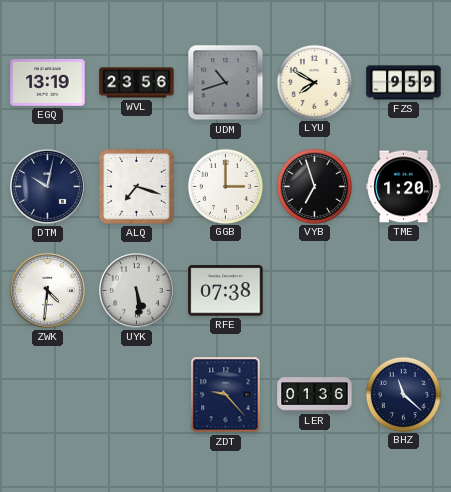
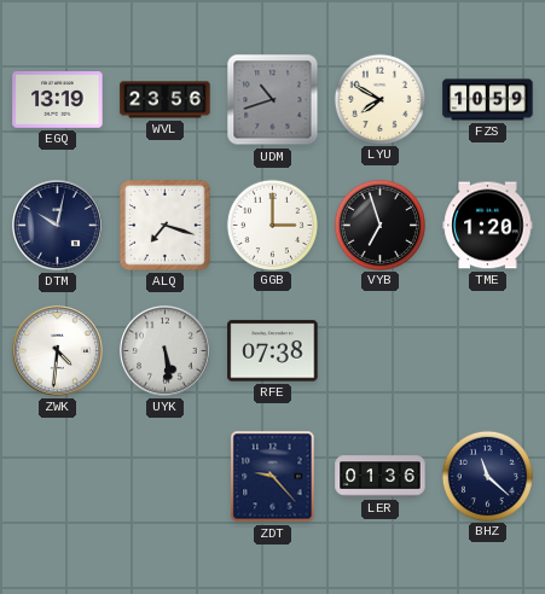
FZS: 9:59 -> 10:59
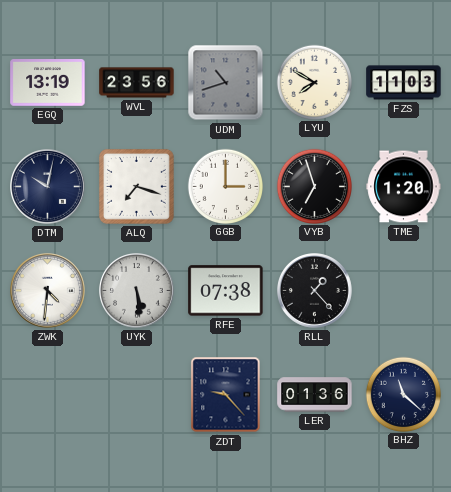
FZS: 10:59 -> 11:03
RLL: none -> 1:23
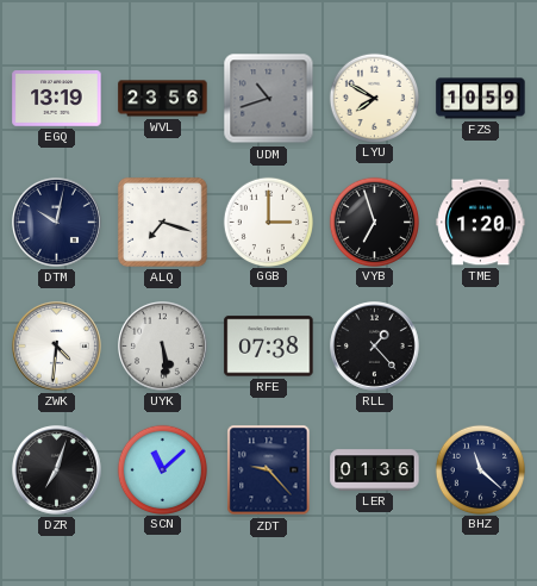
FZS: 11:03 -> 10:59
DZR: none -> 7:03
SCN: none -> 11:08
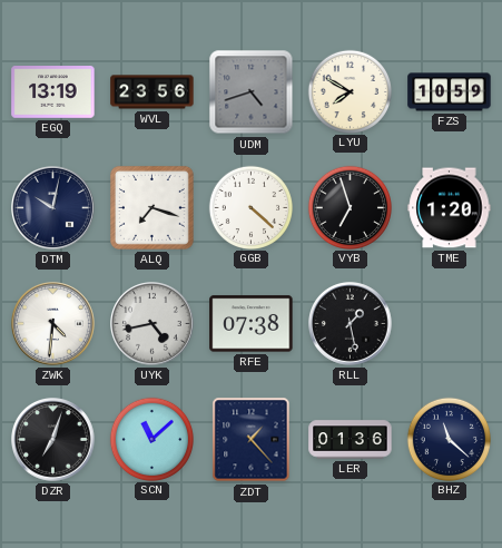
UDM: 10:42 -> 4:42
GGB: 3:00 -> 4:22
UYK: 5:29 -> 4:43
RLL: 1:23 -> 1:28
ZDT: 9:23 -> 1:23
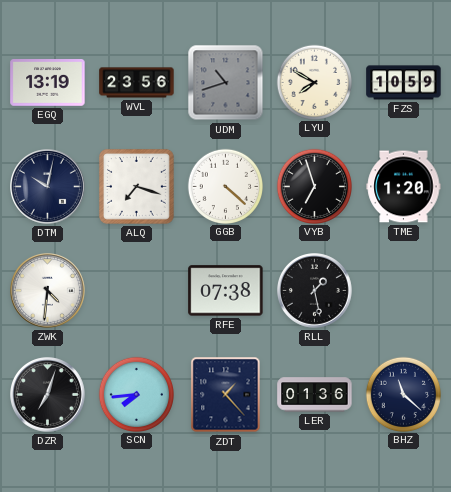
UDM: 4:42 -> 10:42
UYK: 4:43 -> none
SCN: 11:08 -> 7:44
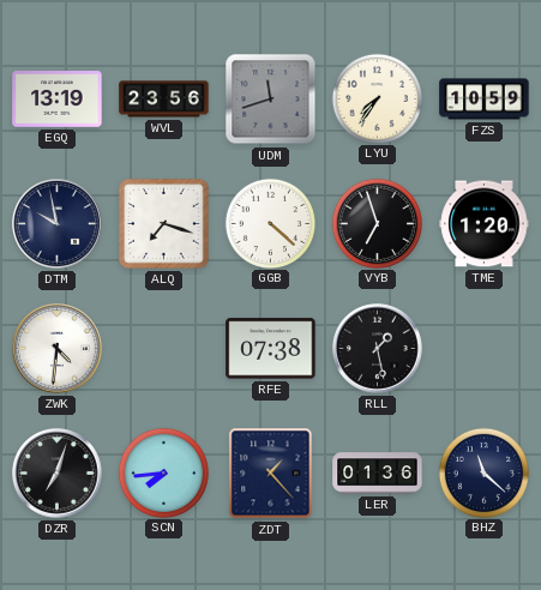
UDM: 10:42 -> 11:42
LYU: 7:50 -> 7:36
DTM: 10:02 -> 9:58
